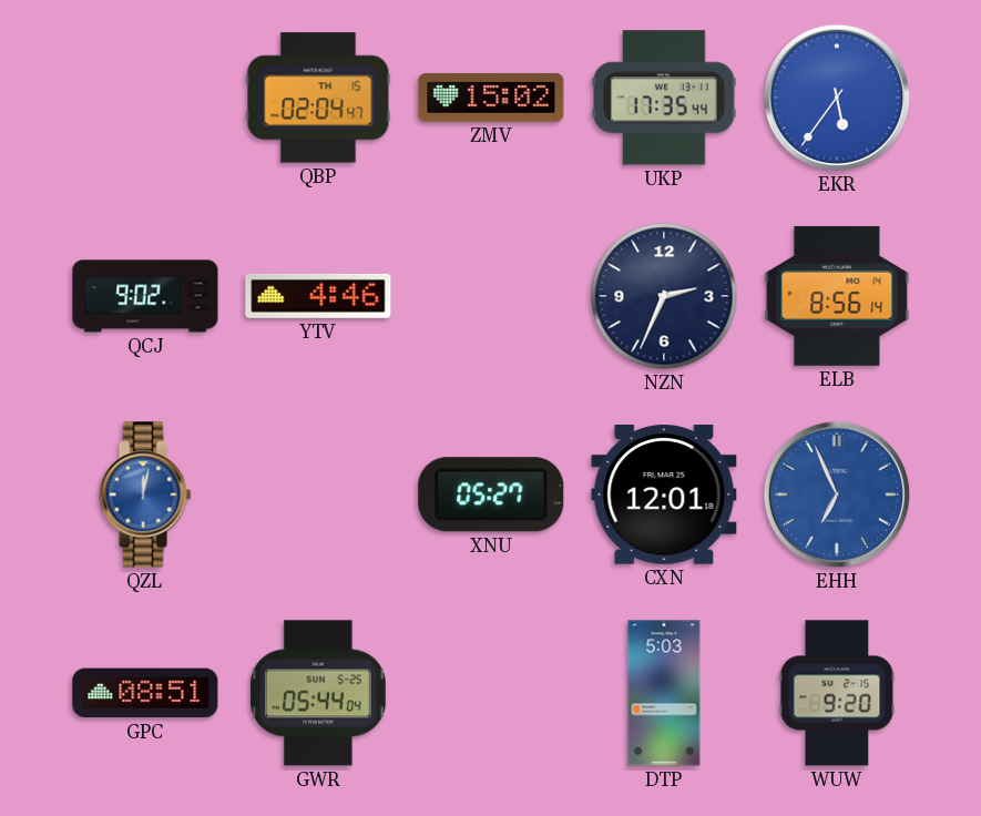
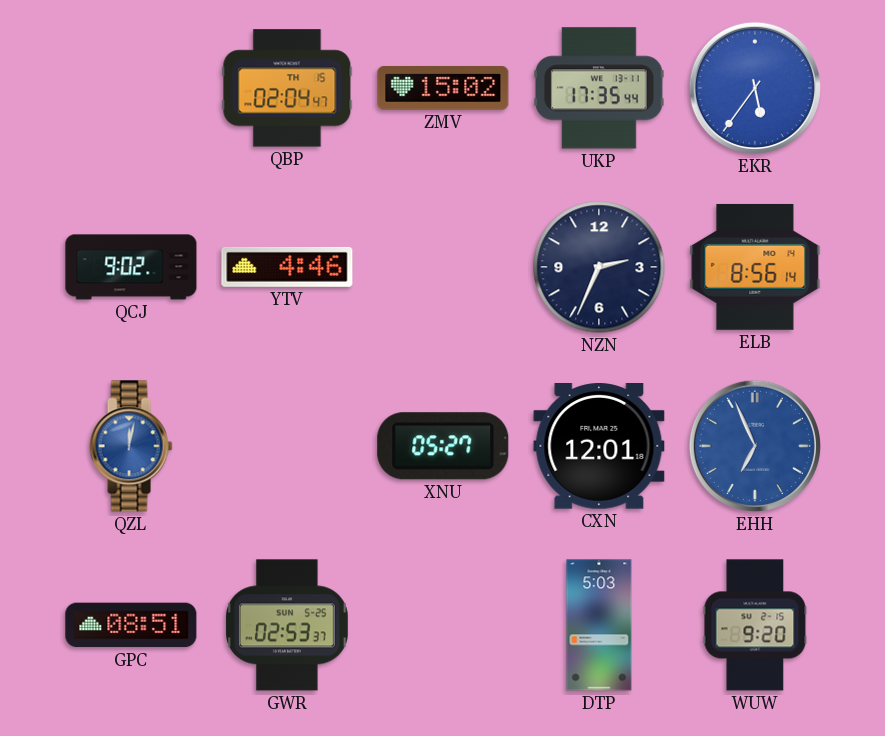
GWR: 05:44 -> 02:53
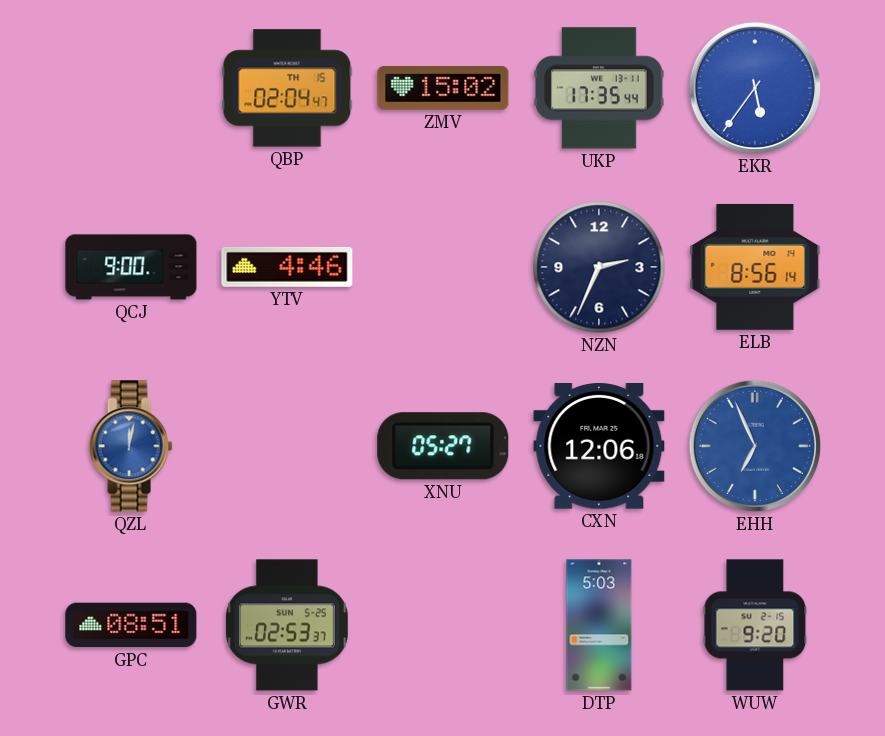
QCJ: 9:02 -> 9:00
CXN: 12:01 -> 12:06
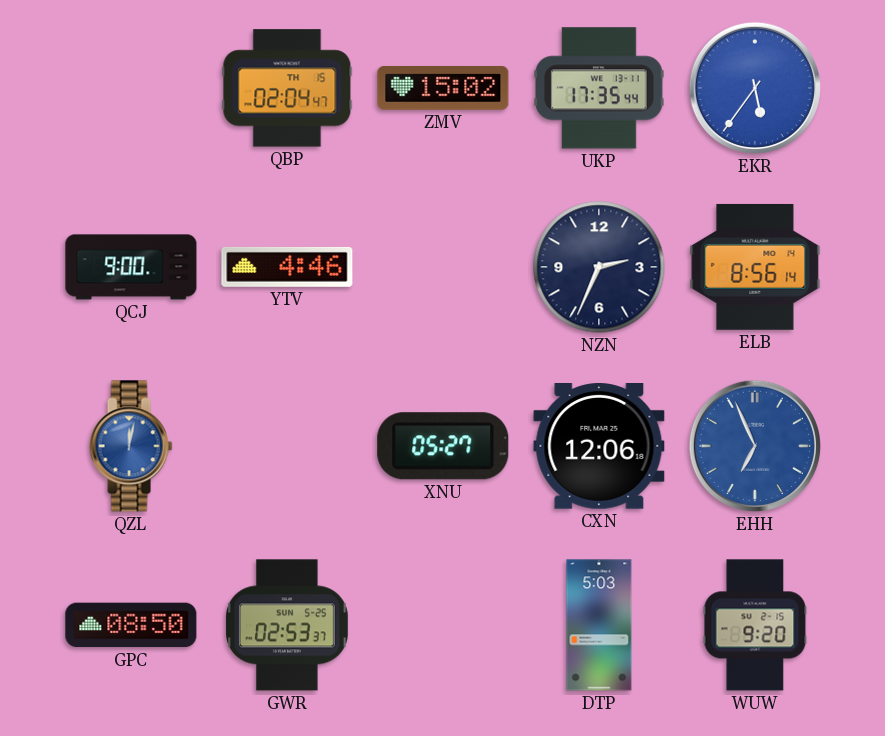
GPC: 08:51 -> 08:50
